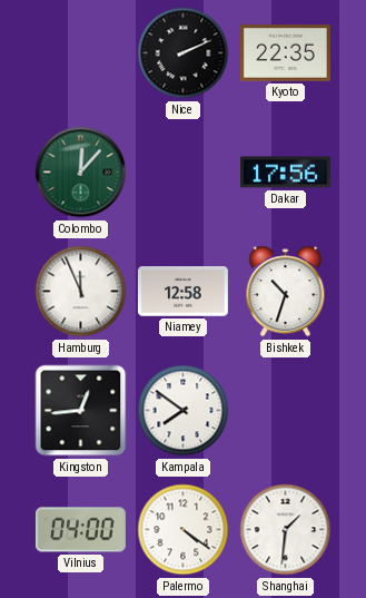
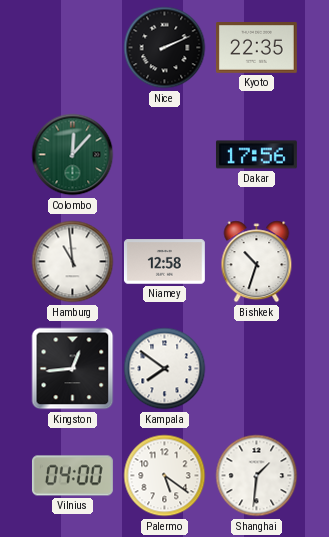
Hamburg: 11:56 -> 10:59
Palermo: 4:21 -> 5:21
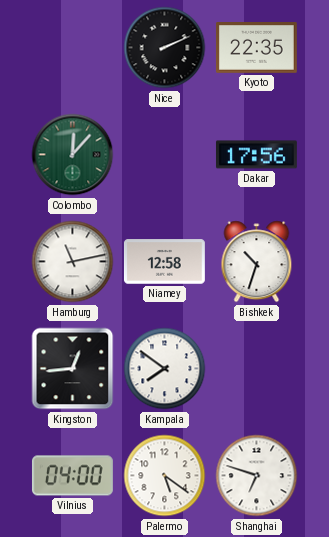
Hamburg: 10:59 -> 11:13
Shanghai: 1:31 -> 6:48
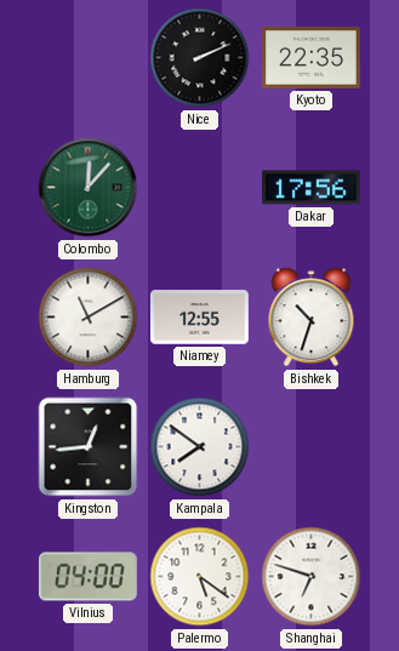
Hamburg: 11:13 -> 11:10
Niamey: 12:58 -> 12:55
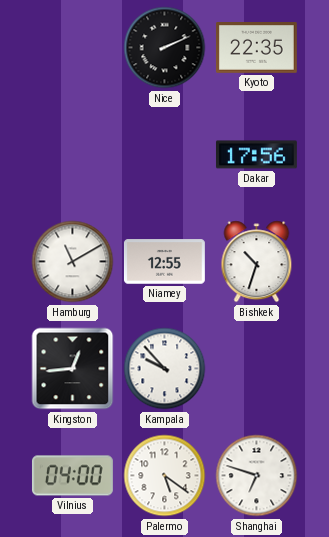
Colombo: 12:07 -> none
Kampala: 7:51 -> 9:53
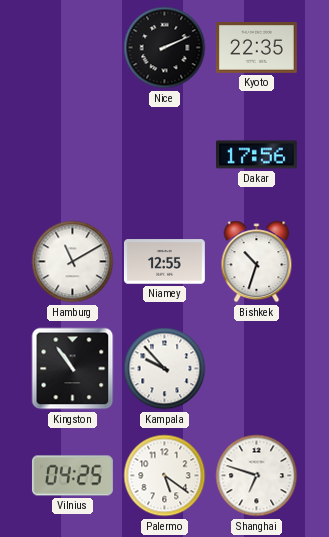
Kingston: 12:44 -> 10:54
Vilnius: 04:00 -> 04:25
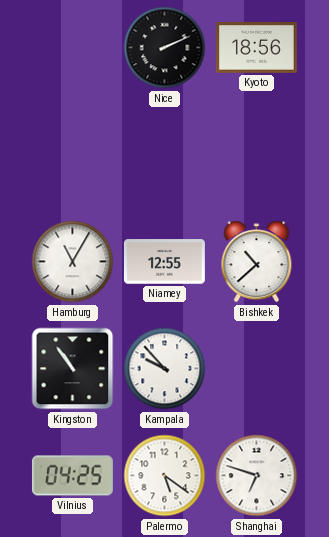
Kyoto: 22:35 -> 18:56
Dakar: 17:56 -> none
Hamburg: 11:10 -> 11:05
Bishkek: 10:33 -> 10:38
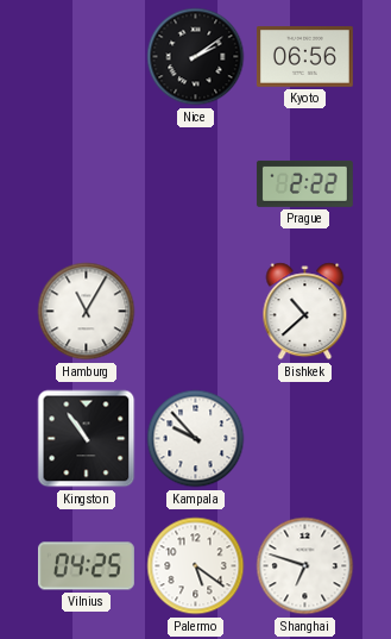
Nice: 2:11 -> 2:09
Kyoto: 18:56 -> 06:56
Prague: none -> 2:22
Niamey: 12:55 -> none
